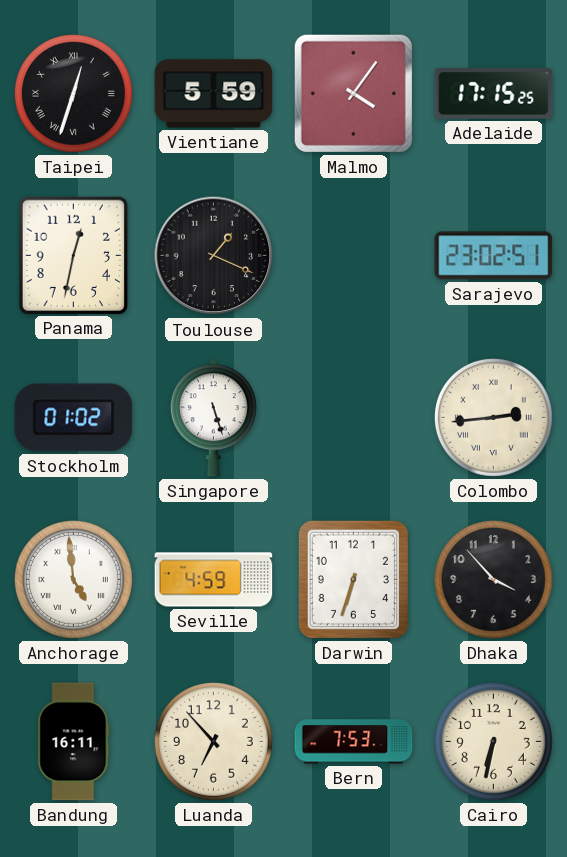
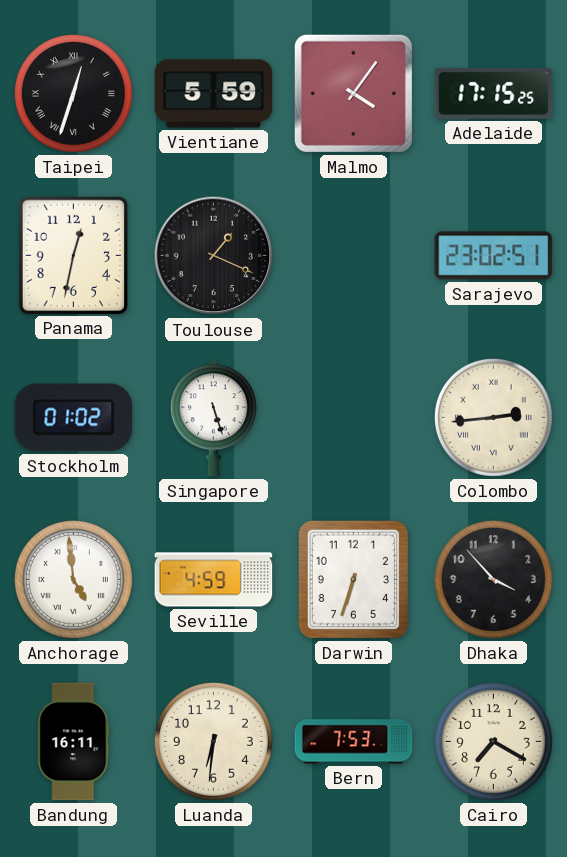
Luanda: 6:53 -> 6:31
Cairo: 6:32 -> 7:20
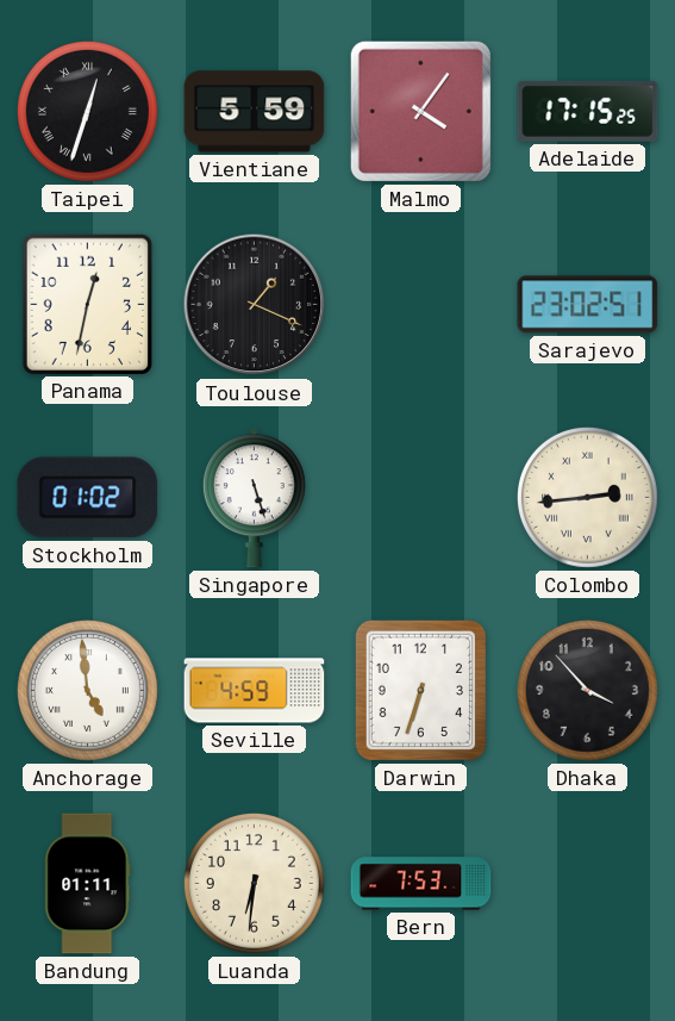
Bandung: 16:11 -> 01:11
Cairo: 7:20 -> none
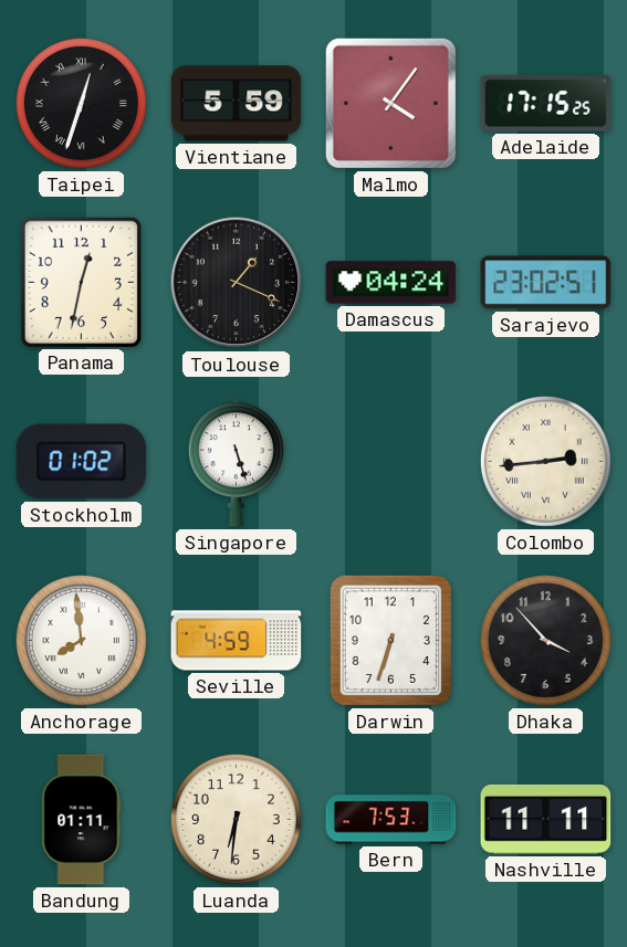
Damascus: none -> 04:24
Anchorage: 4:59 -> 7:59
Nashville: none -> 11:11
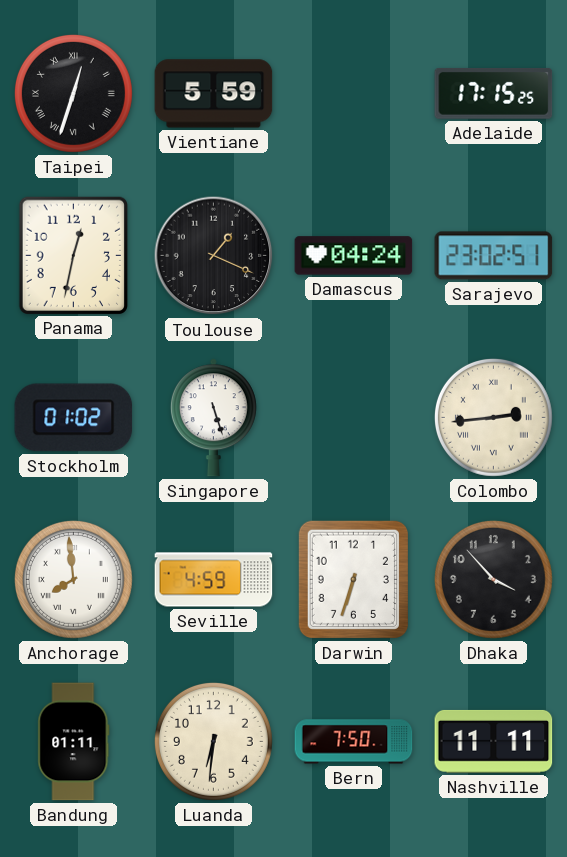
Malmo: 4:06 -> none
Bern: 7:53 -> 7:50
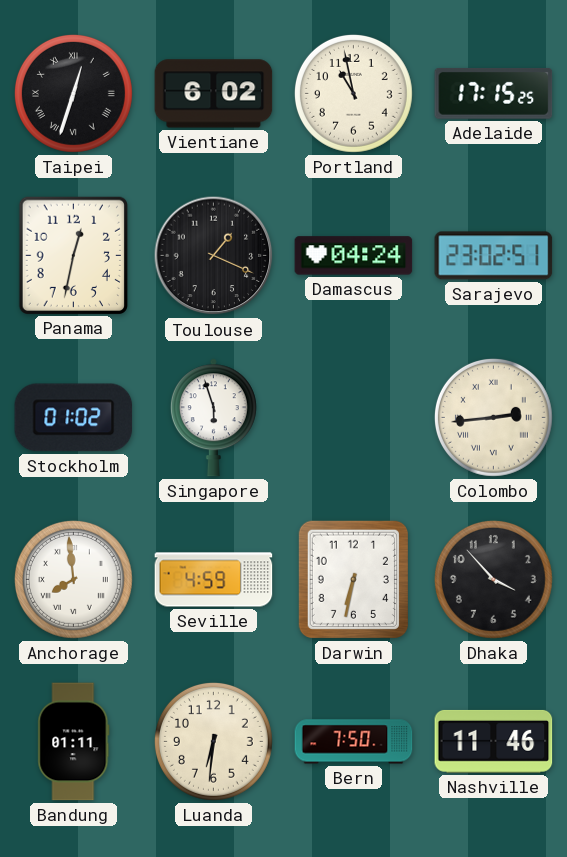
Vientiane: 5:59 -> 6:02
Portland: none -> 10:58
Singapore: 5:27 -> 5:57
Darwin: 6:33 -> 6:32
Nashville: 11:11 -> 11:46
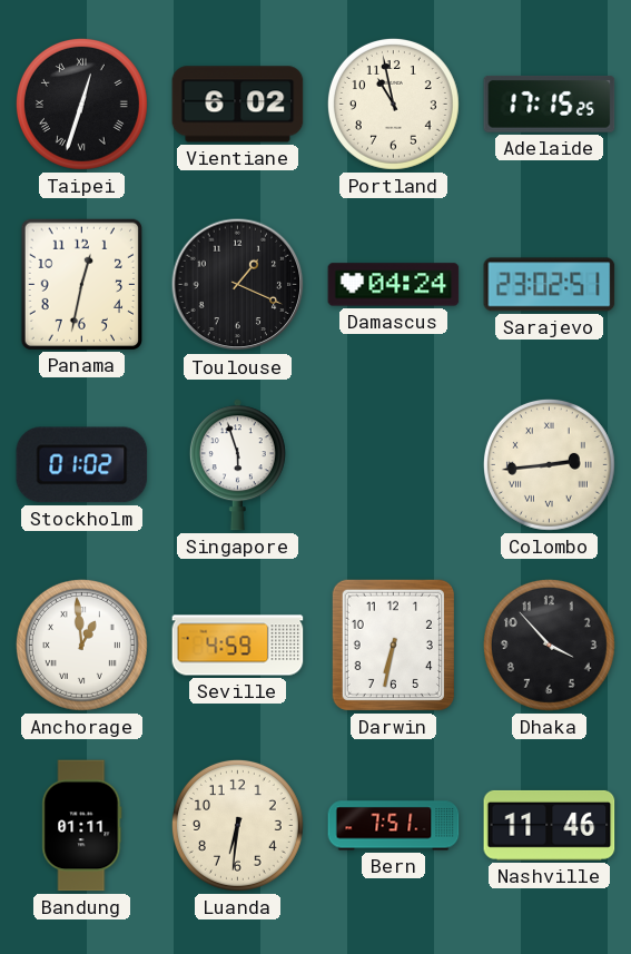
Anchorage: 7:59 -> 12:59
Bern: 7:50 -> 7:51
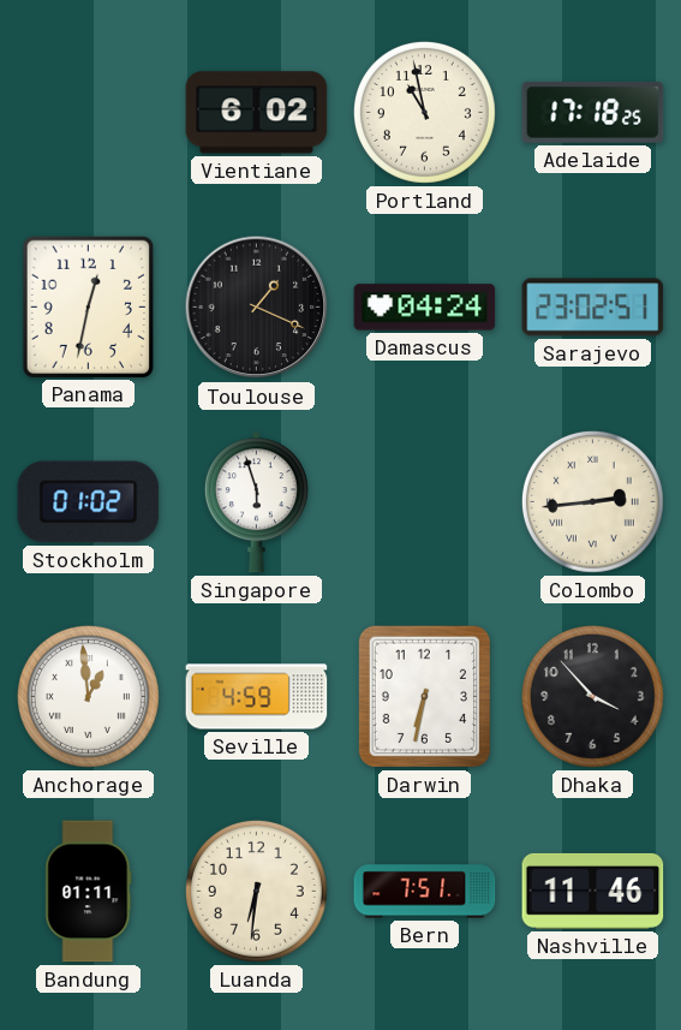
Taipei: 12:33 -> none
Adelaide: 17:15 -> 17:18
